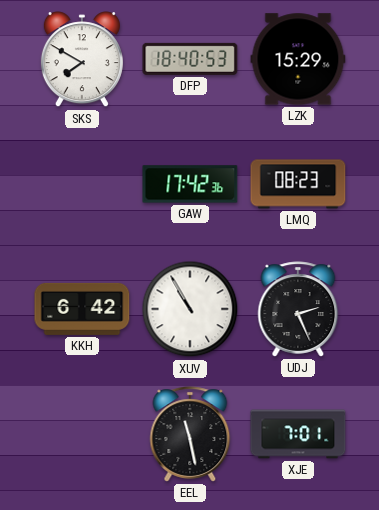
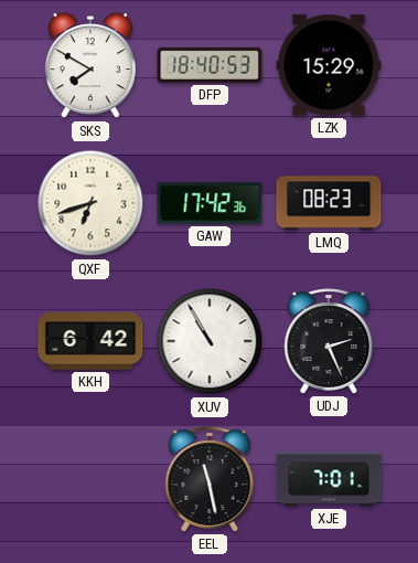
QXF: none -> 6:42
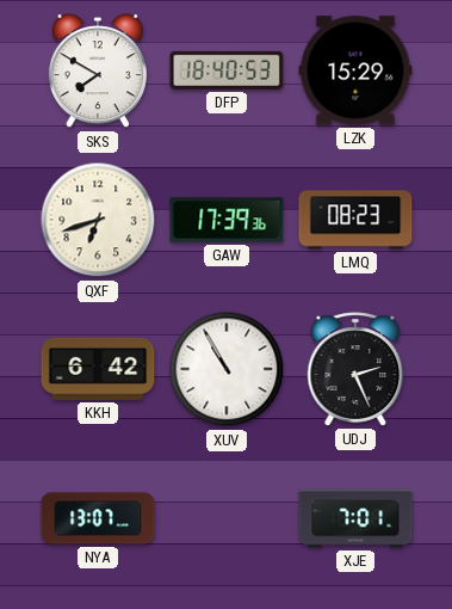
GAW: 17:42 -> 17:39
NYA: none -> 13:07
EEL: 11:28 -> none
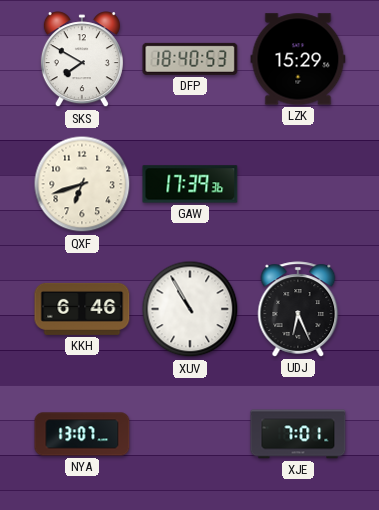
LMQ: 08:23 -> none
KKH: 6:42 -> 6:46
UDJ: 2:26 -> 6:26
